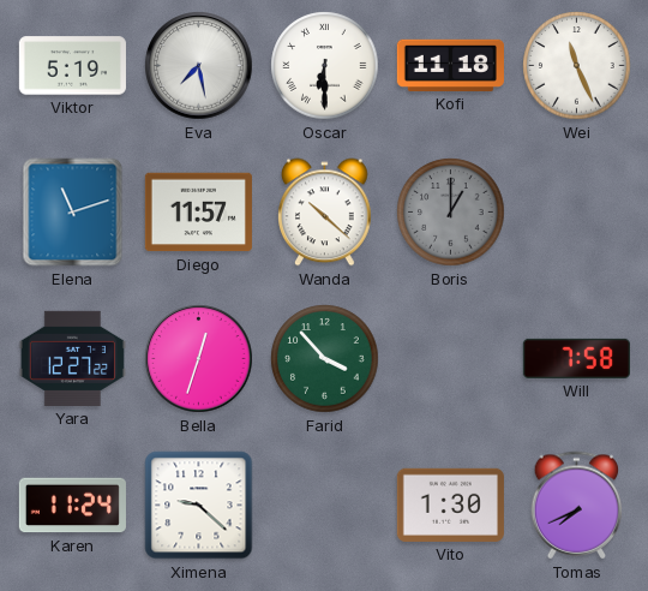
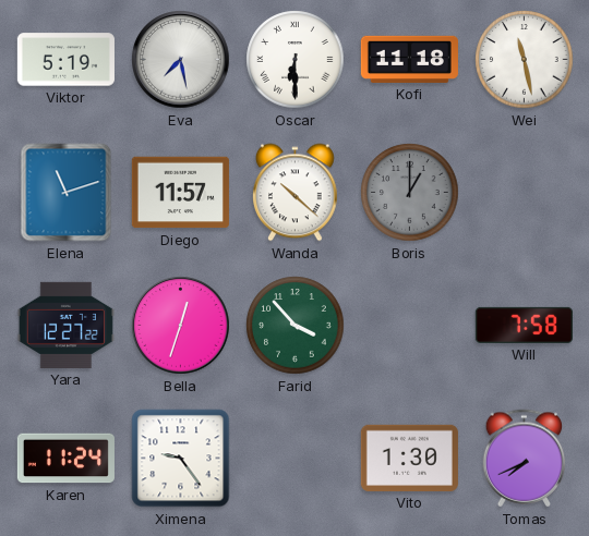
Wei: 11:26 -> 11:28
Ximena: 9:22 -> 9:24
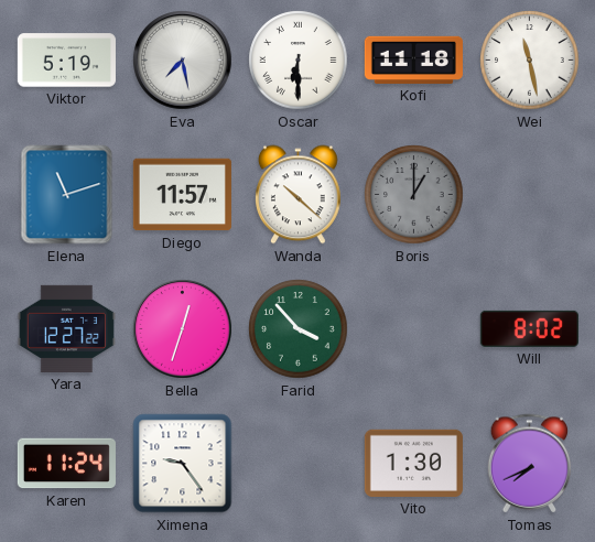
Will: 7:58 -> 8:02
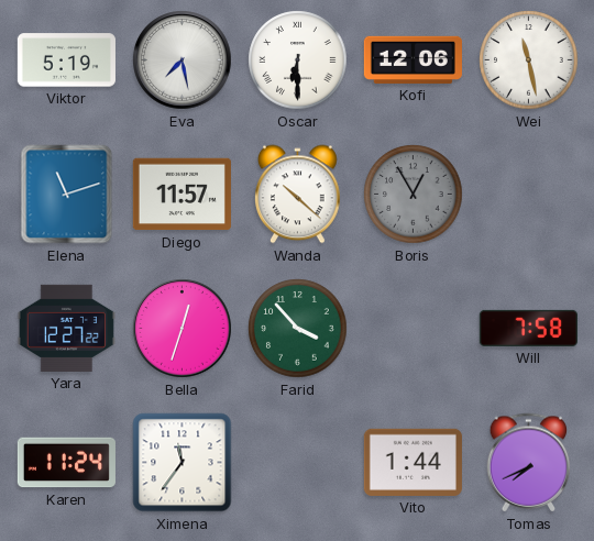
Kofi: 11:18 -> 12:06
Boris: 1:00 -> 12:55
Will: 8:02 -> 7:58
Ximena: 9:24 -> 11:36
Vito: 1:30 -> 1:44
